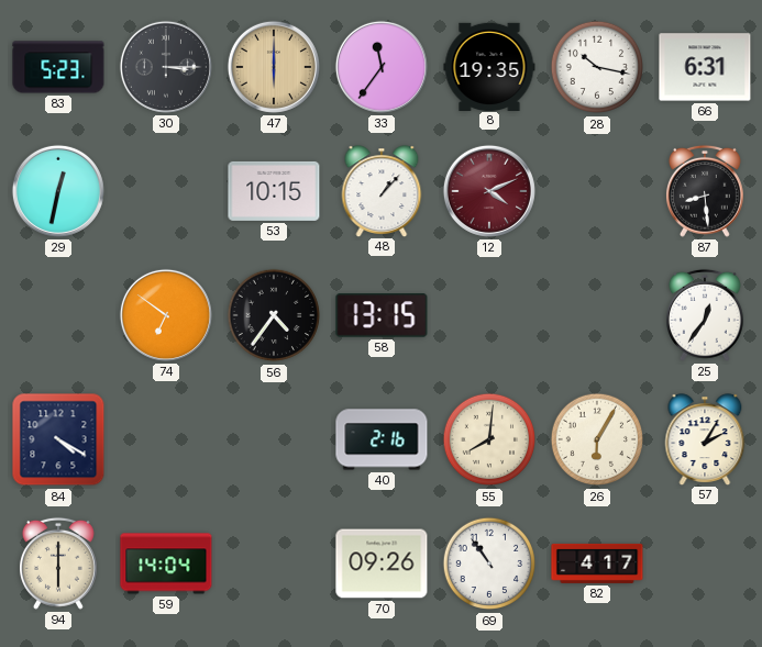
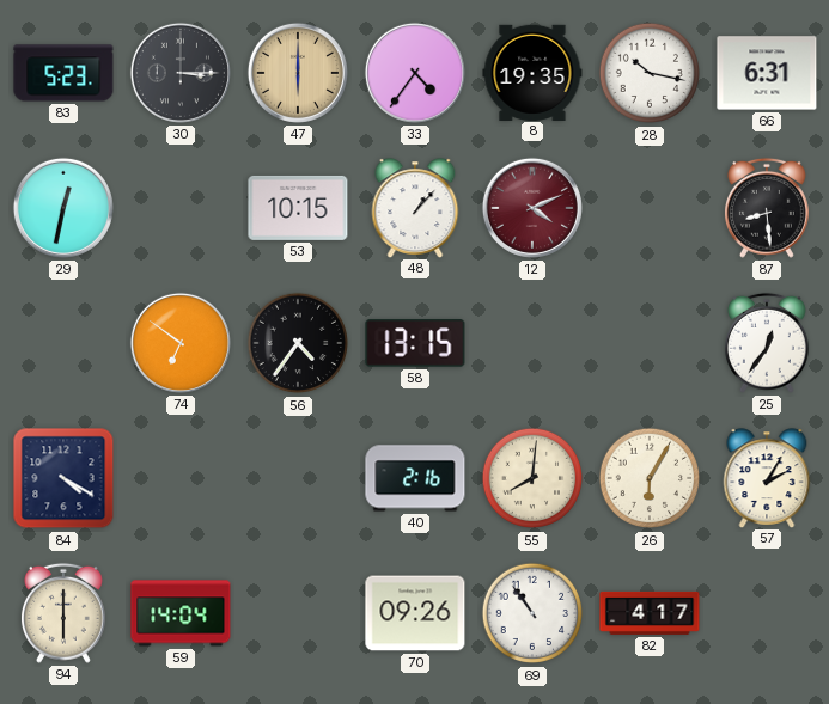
33: 11:36 -> 4:36
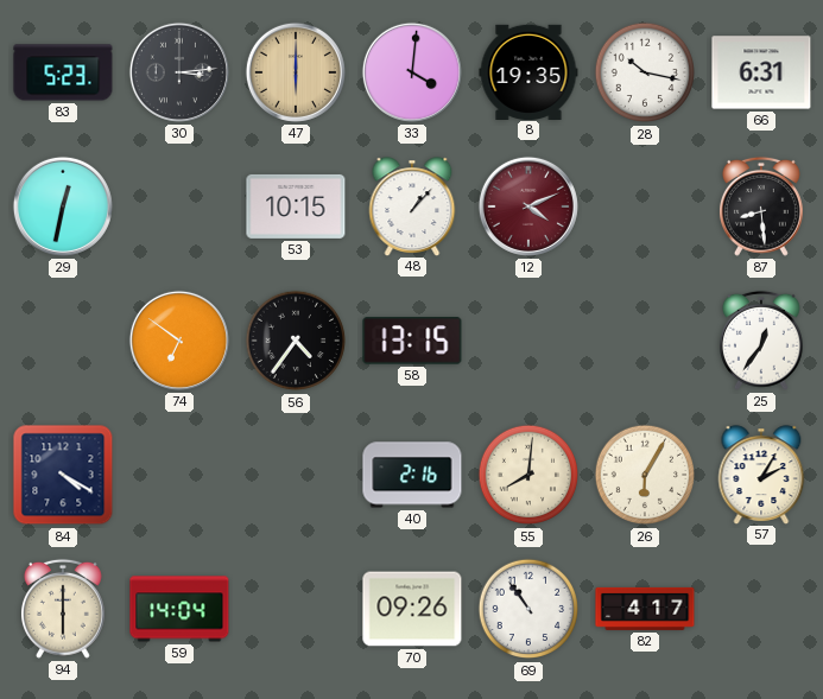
30: 3:15 -> 3:14
33: 4:36 -> 4:01
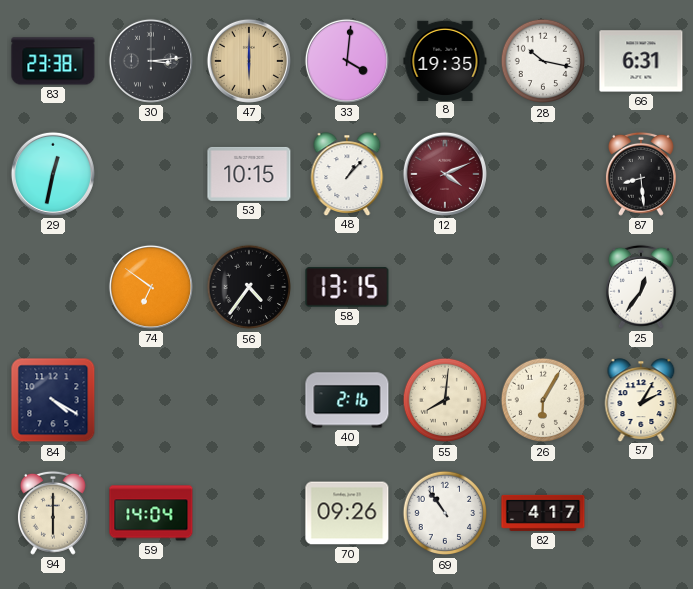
83: 5:23 -> 23:38
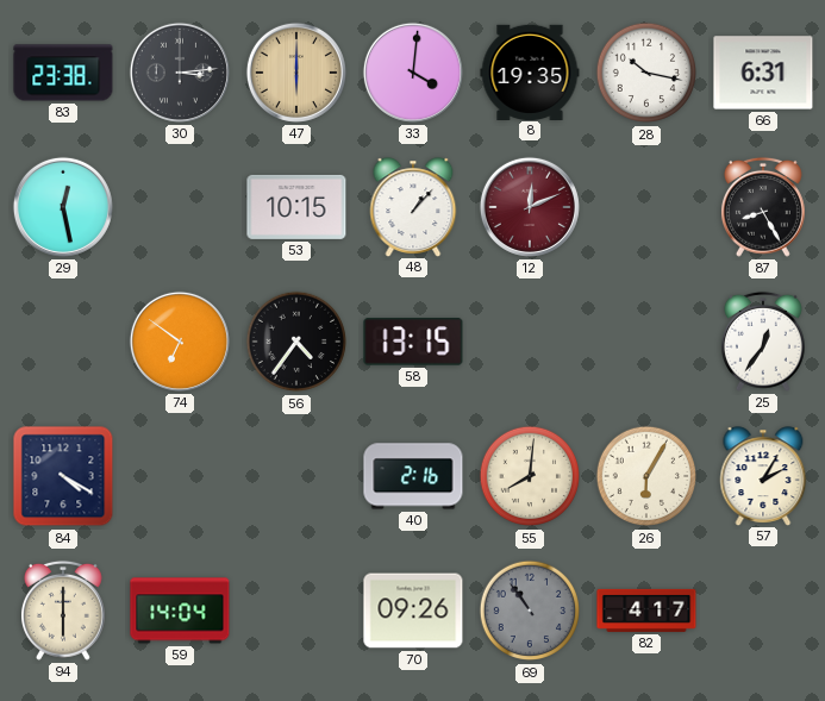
29: 12:32 -> 12:28
12: 4:11 -> 12:11
87: 8:29 -> 8:25
69 dial: white -> grey
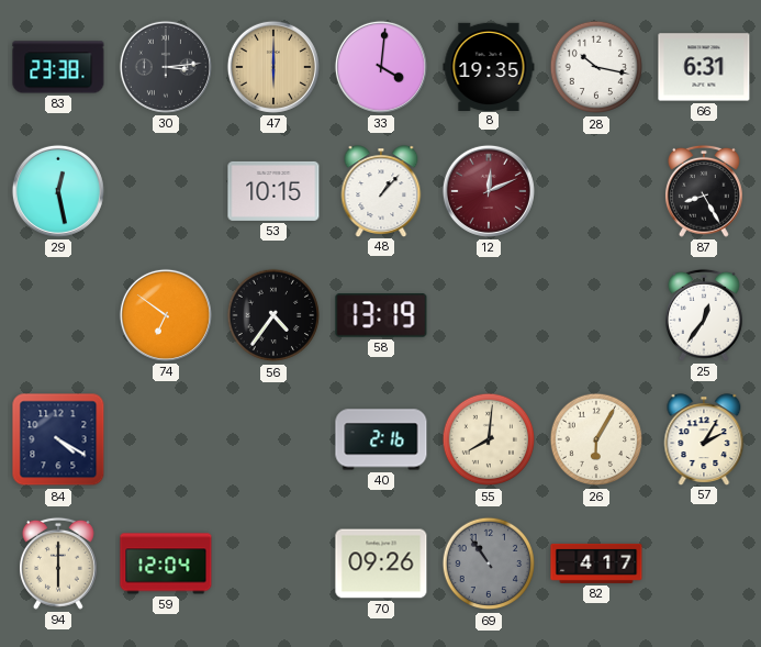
58: 13:15 -> 13:19
59: 14:04 -> 12:04
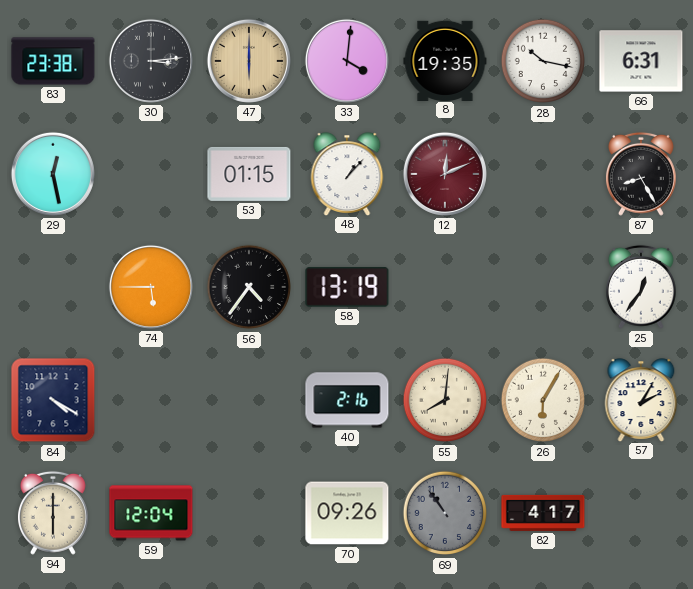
53: 10:15 -> 01:15
74: 6:51 -> 5:45
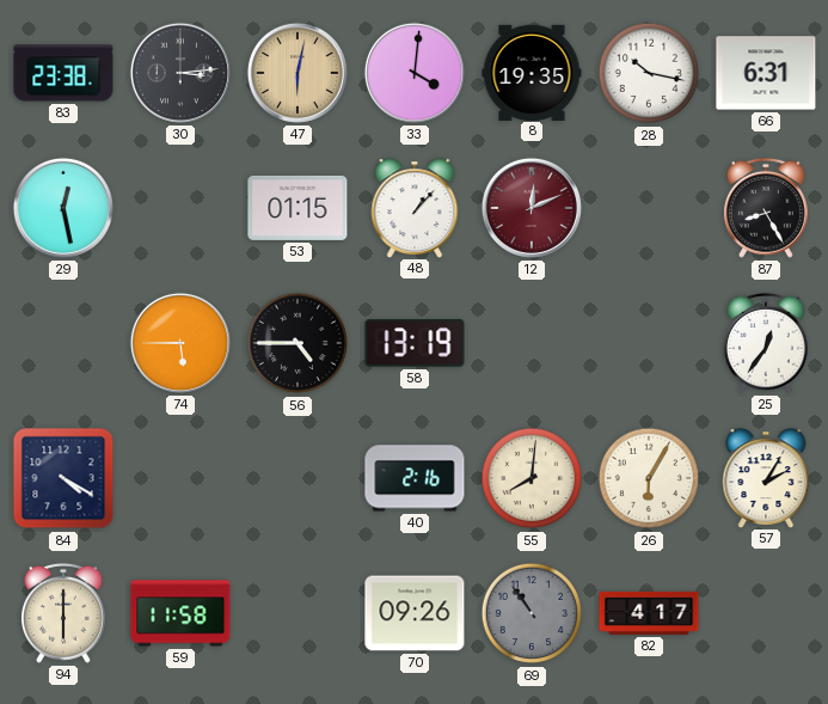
47: 6:00 -> 6:02
56: 4:36 -> 4:45
59: 12:04 -> 11:58
